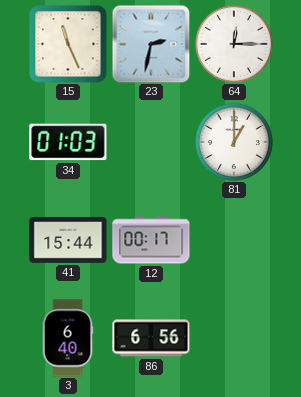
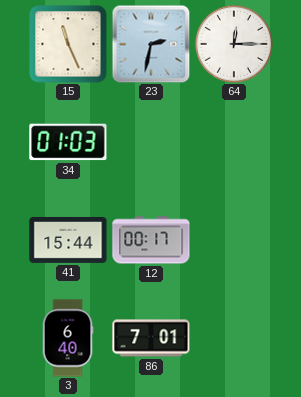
81: 1:00 -> none
86: 6:56 -> 7:01
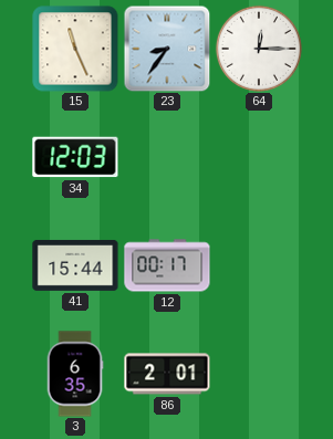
23: 2:32 -> 8:36
34: 01:03 -> 12:03
3: 6:40 -> 6:35
86: 7:01 -> 2:01
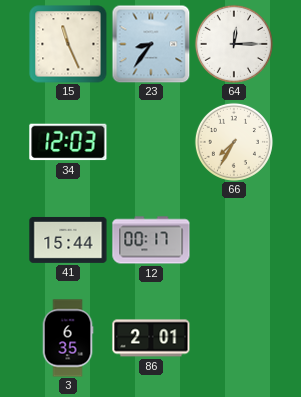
66: none -> 7:35
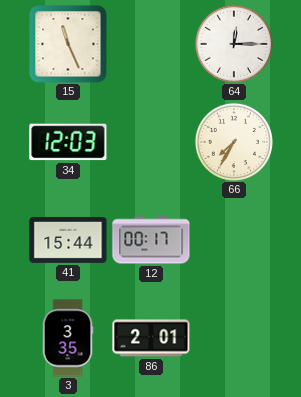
23: 8:36 -> none
3: 6:35 -> 3:35
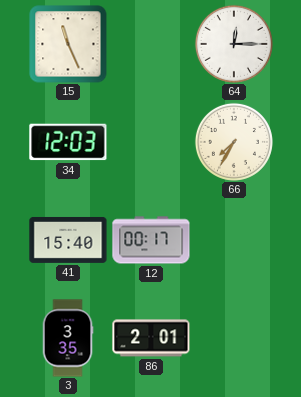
41: 15:44 -> 15:40
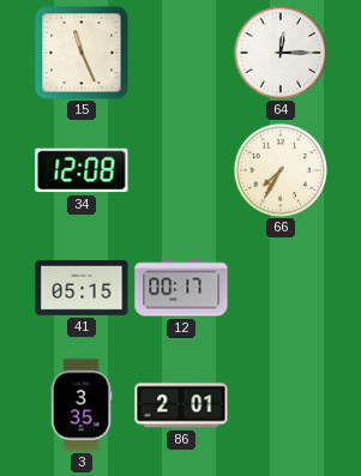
34: 12:03 -> 12:08
41: 15:40 -> 05:15
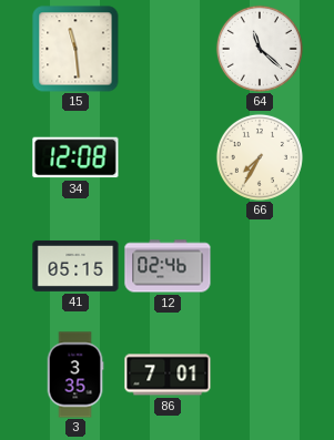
15: 11:26 -> 11:29
64: 12:15 -> 11:22
12: 00:17 -> 02:46
86: 2:01 -> 7:01
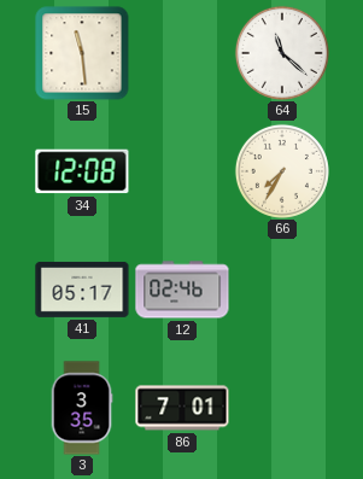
41: 05:15 -> 05:17
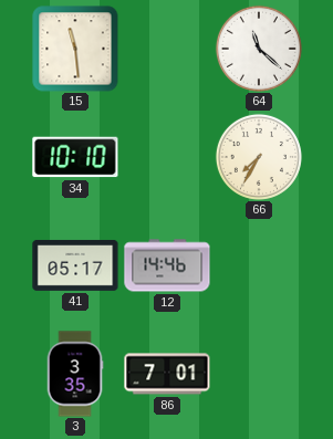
34: 12:08 -> 10:10
12: 02:46 -> 14:46
